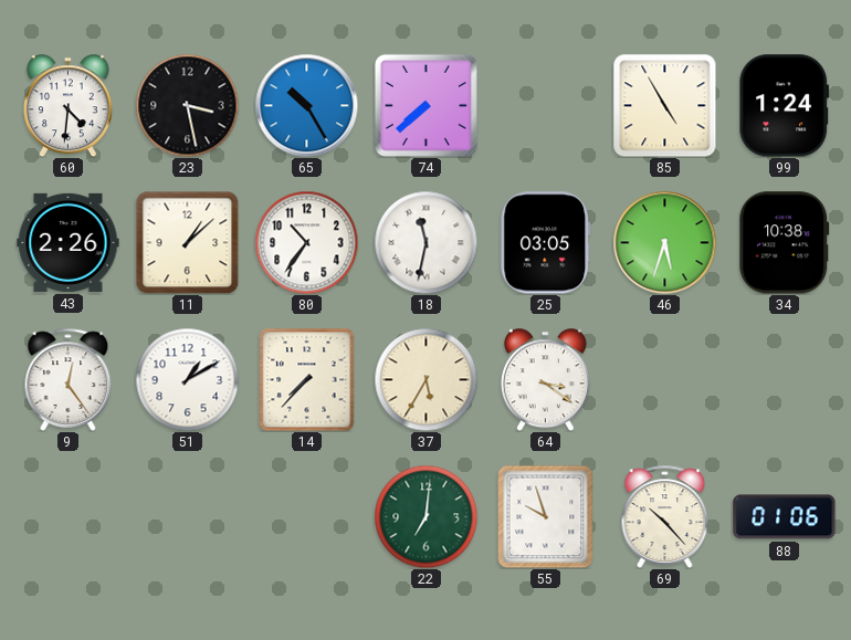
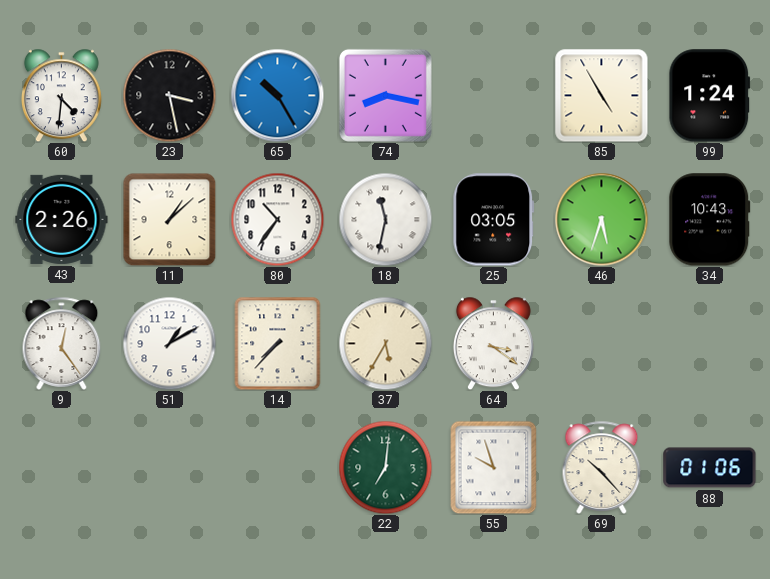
74: 7:38 -> 8:17
34: 10:38 -> 10:43
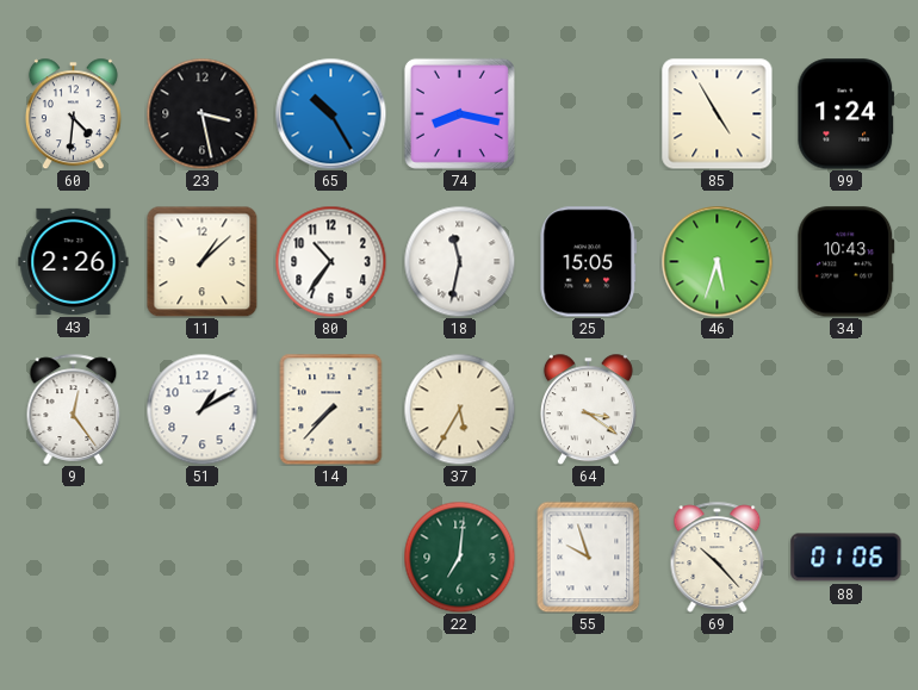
25: 03:05 -> 15:05
